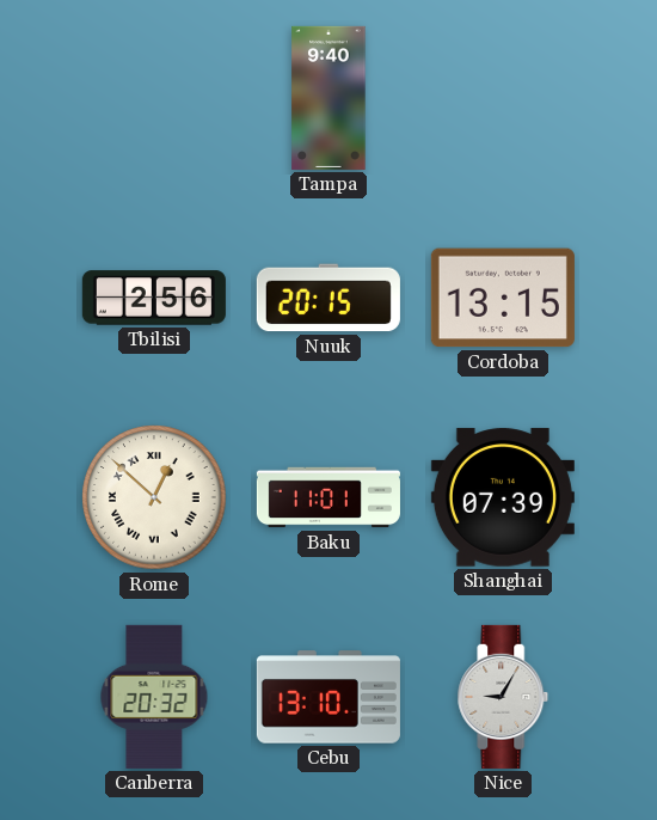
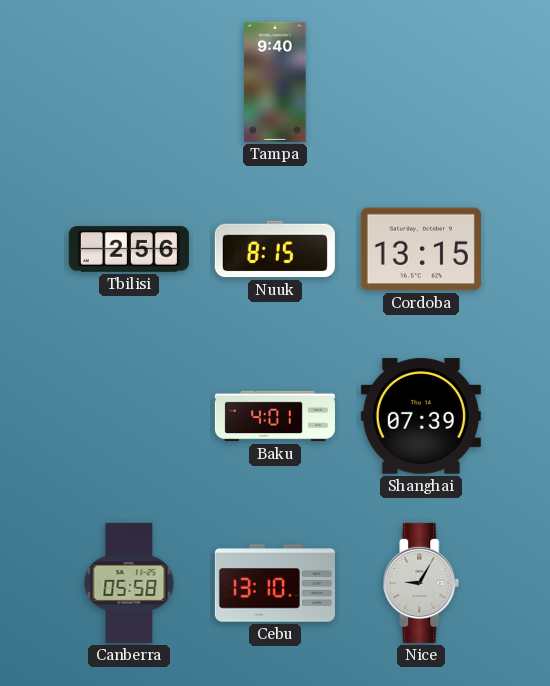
Nuuk: 20:15 -> 8:15
Rome: 12:52 -> none
Baku: 11:01 -> 4:01
Canberra: 20:32 -> 05:58
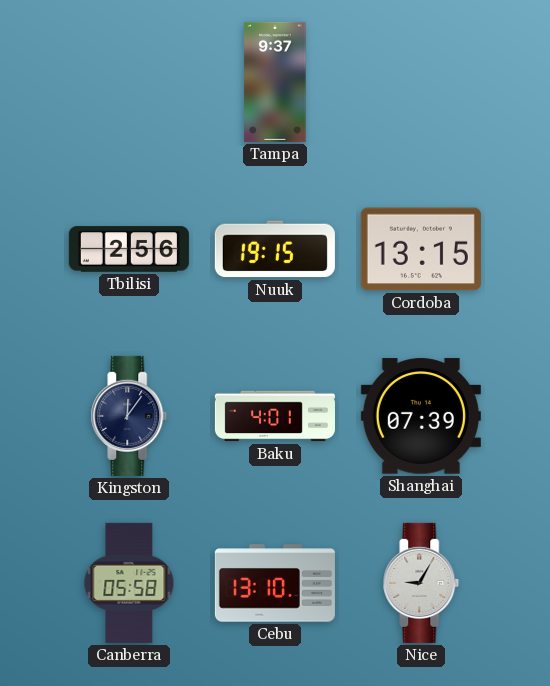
Tampa: 9:40 -> 9:37
Nuuk: 8:15 -> 19:15
Kingston: none -> 12:06
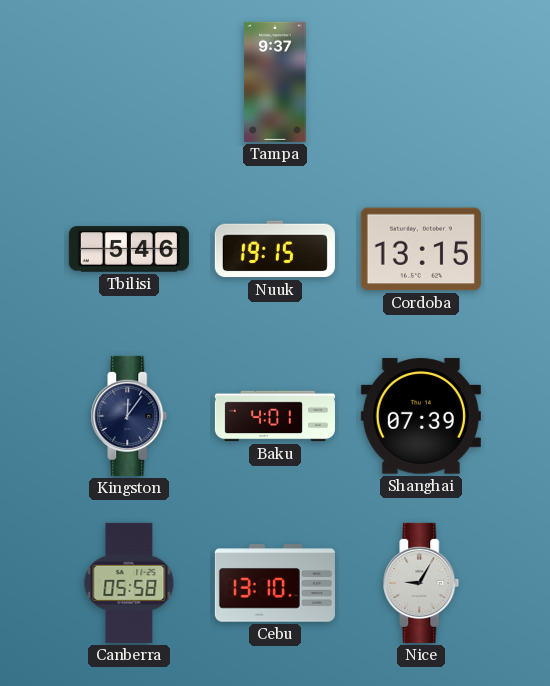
Tbilisi: 2:56 -> 5:46
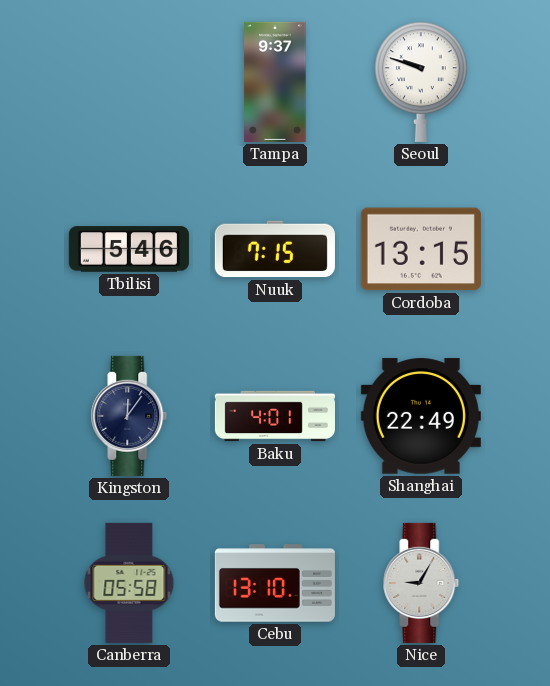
Seoul: none -> 9:48
Nuuk: 19:15 -> 7:15
Shanghai: 07:39 -> 22:49
